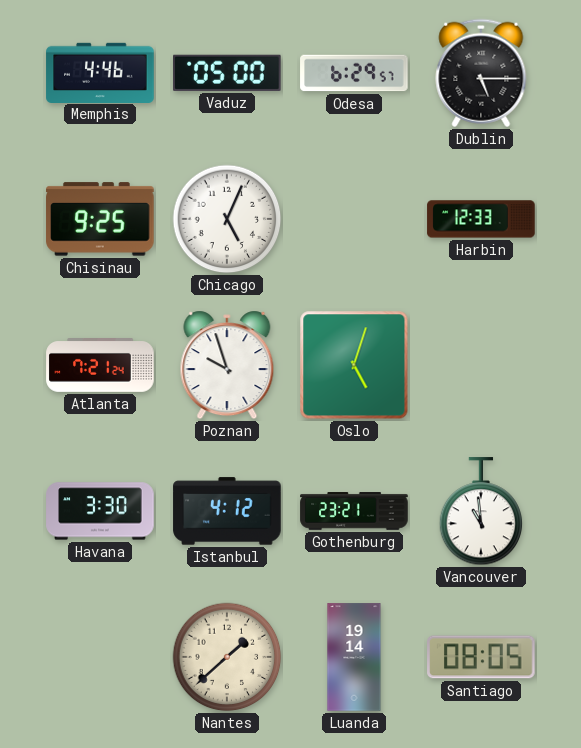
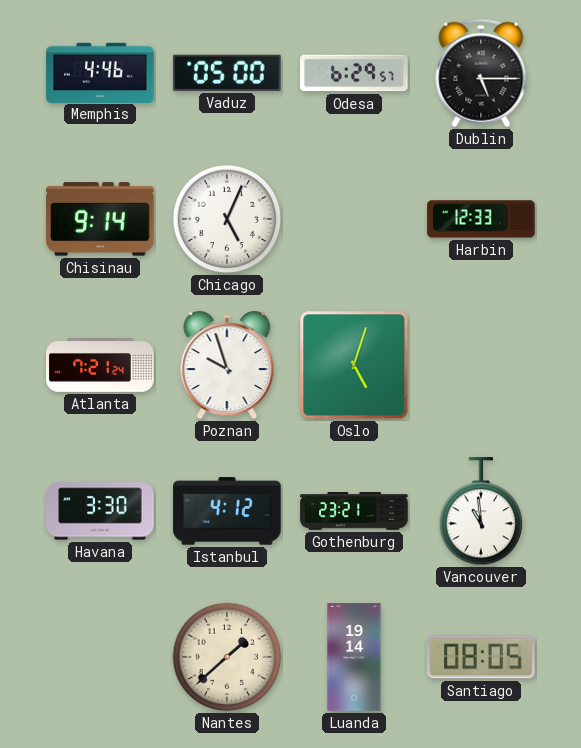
Chisinau: 9:25 -> 9:14
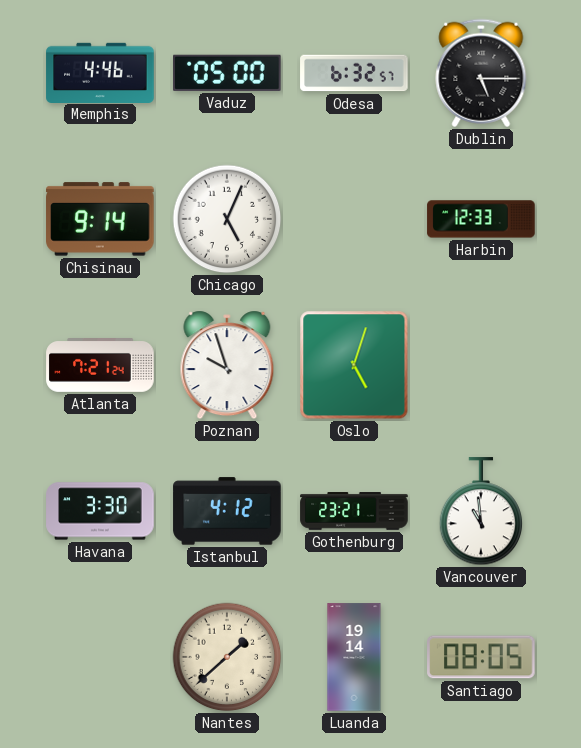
Odesa: 6:29 -> 6:32
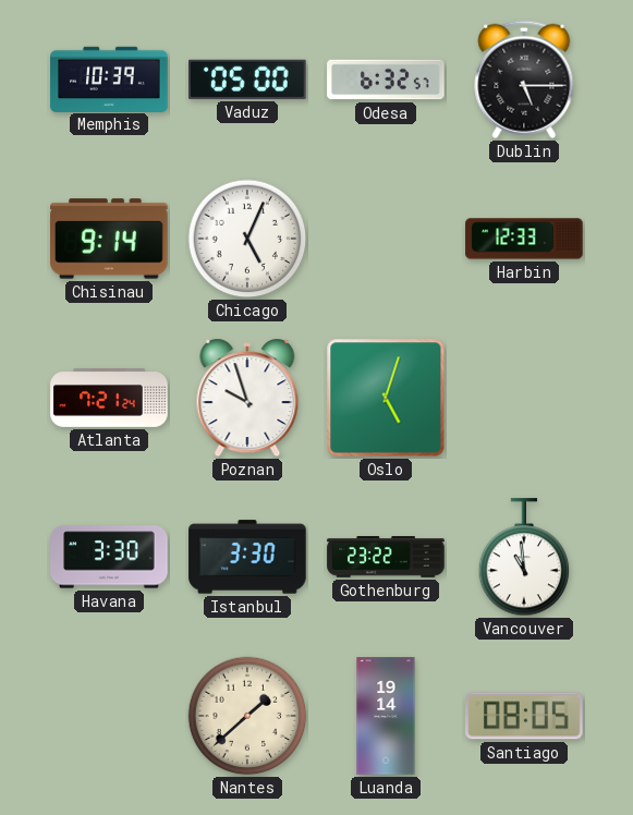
Memphis: 4:46 -> 10:39
Istanbul: 4:12 -> 3:30
Gothenburg: 23:21 -> 23:22
